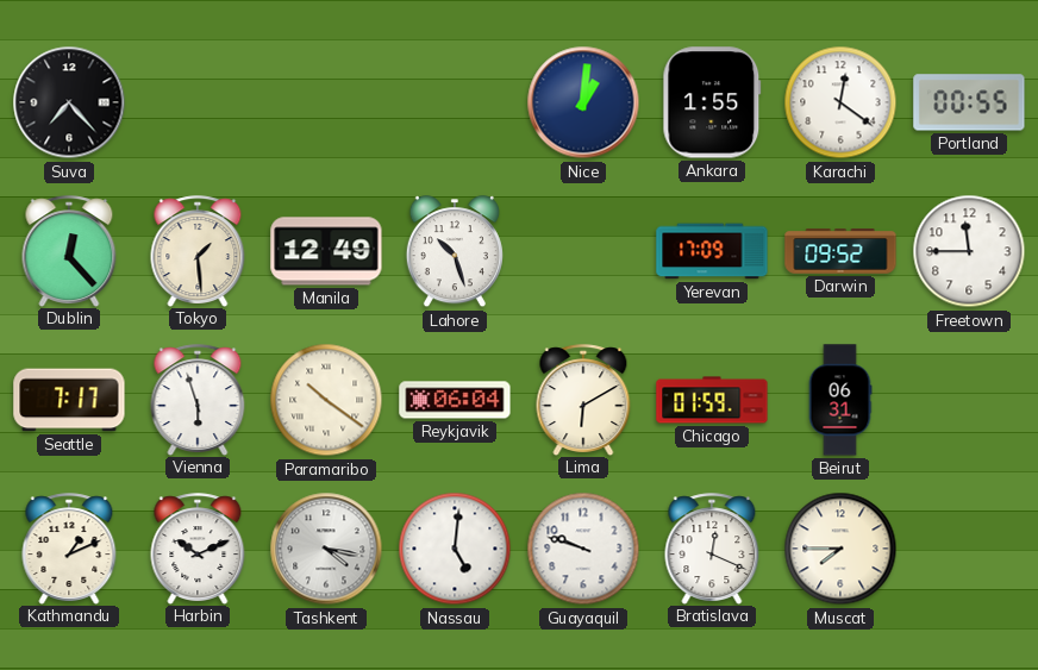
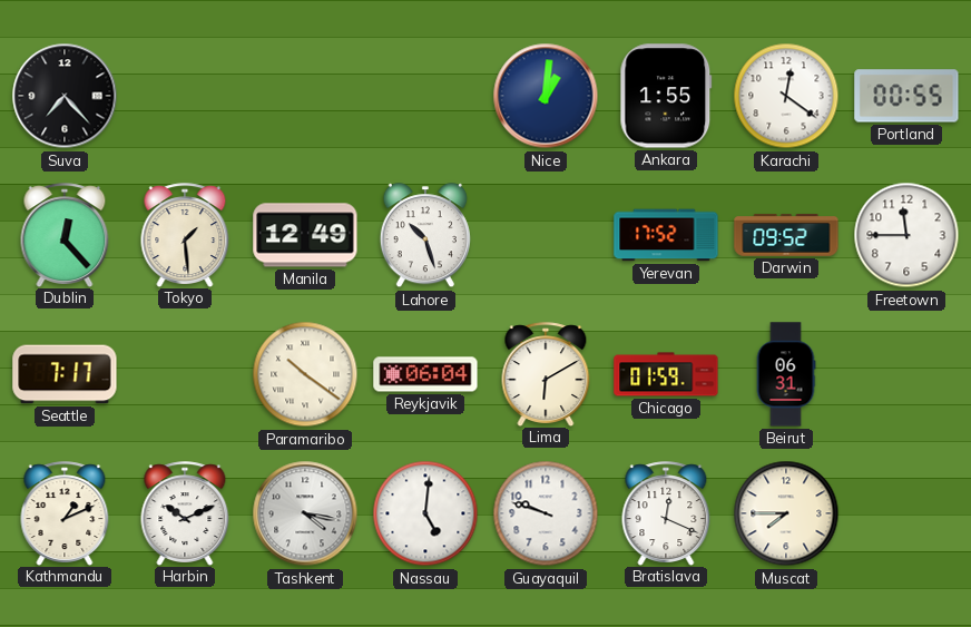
Yerevan: 17:09 -> 17:52
Vienna: 5:57 -> none
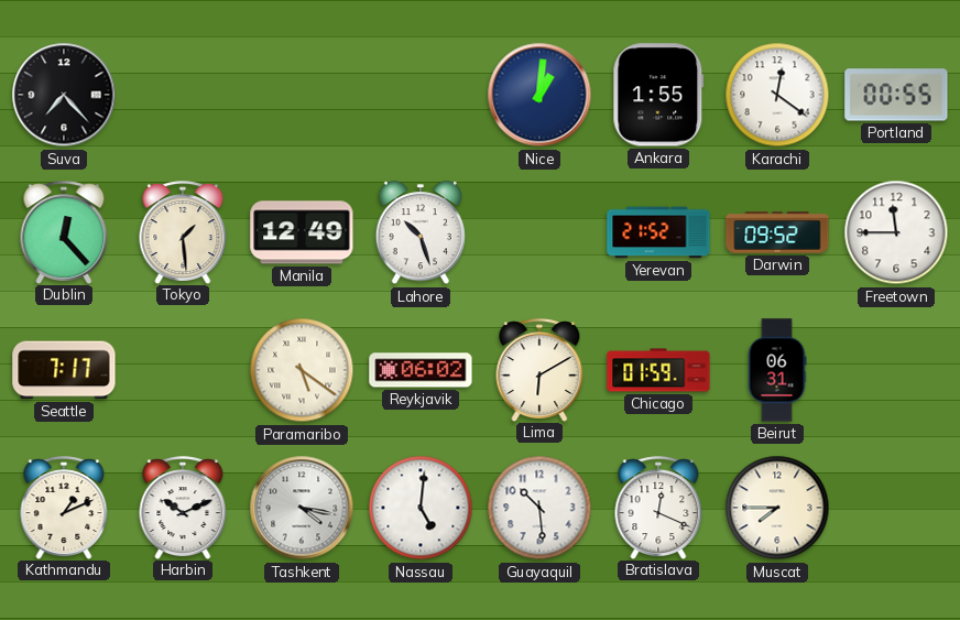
Yerevan: 17:52 -> 21:52
Paramaribo: 10:21 -> 5:21
Reykjavik: 06:04 -> 06:02
Guayaquil: 9:48 -> 10:29
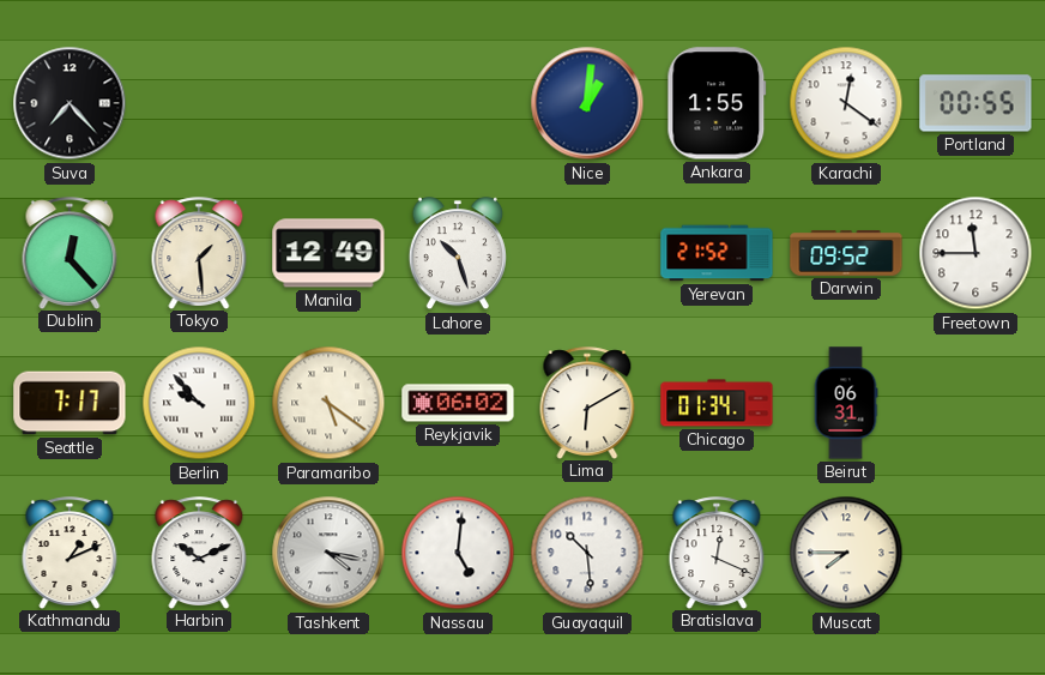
Berlin: none -> 9:53
Chicago: 01:59 -> 01:34
